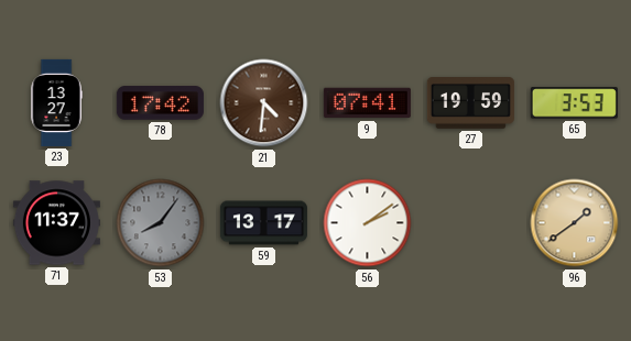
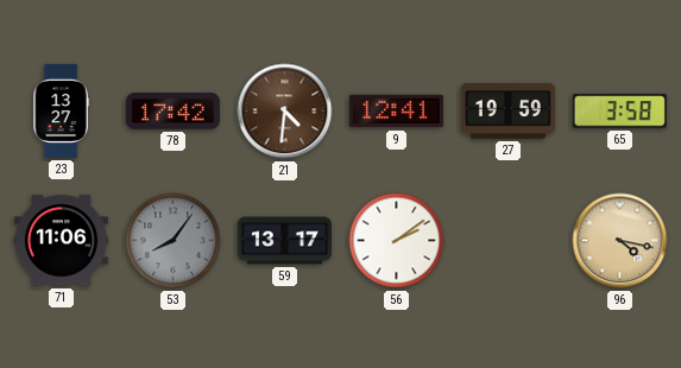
9: 07:41 -> 12:41
65: 3:53 -> 3:58
71: 11:37 -> 11:06
96: 1:39 -> 4:17
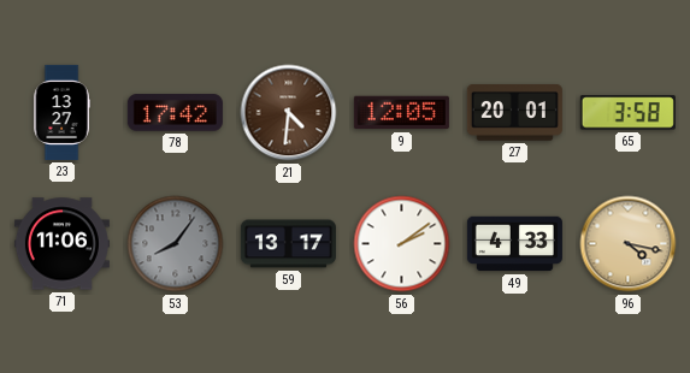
9: 12:41 -> 12:05
27: 19:59 -> 20:01
49: none -> 4:33
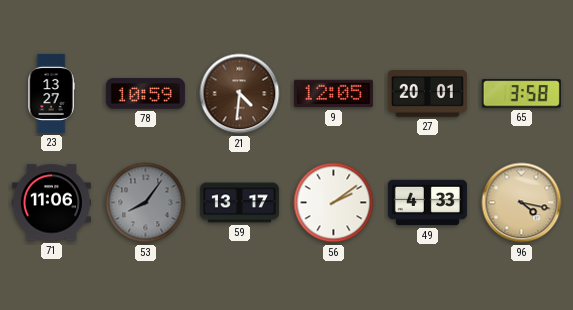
78: 17:42 -> 10:59
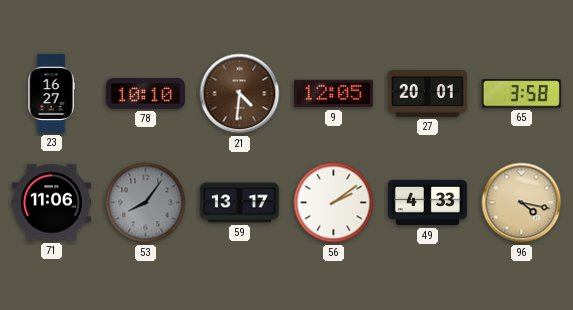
23: 13:27 -> 16:27
78: 10:59 -> 10:10
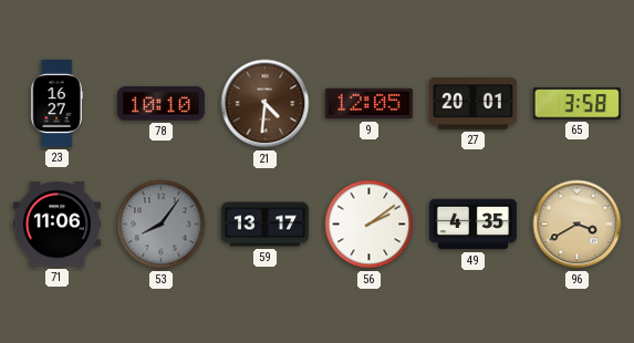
49: 4:33 -> 4:35
96: 4:17 -> 3:40
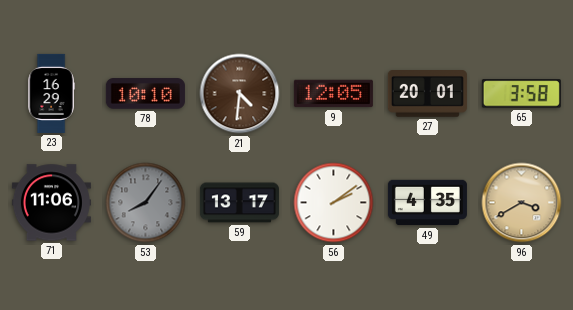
23: 16:27 -> 16:29
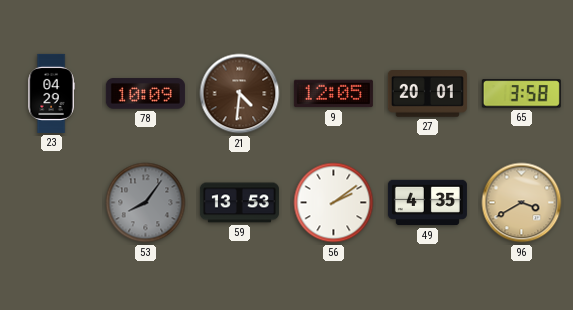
23: 16:29 -> 04:29
78: 10:10 -> 10:09
71: 11:06 -> none
59: 13:17 -> 13:53
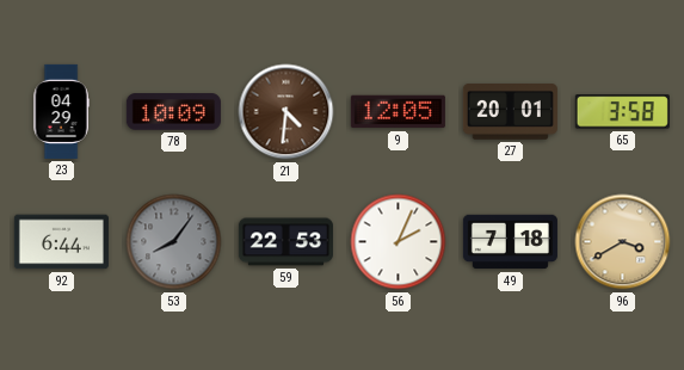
92: none -> 6:44
59: 13:53 -> 22:53
56: 2:09 -> 2:04
49: 4:35 -> 7:18
